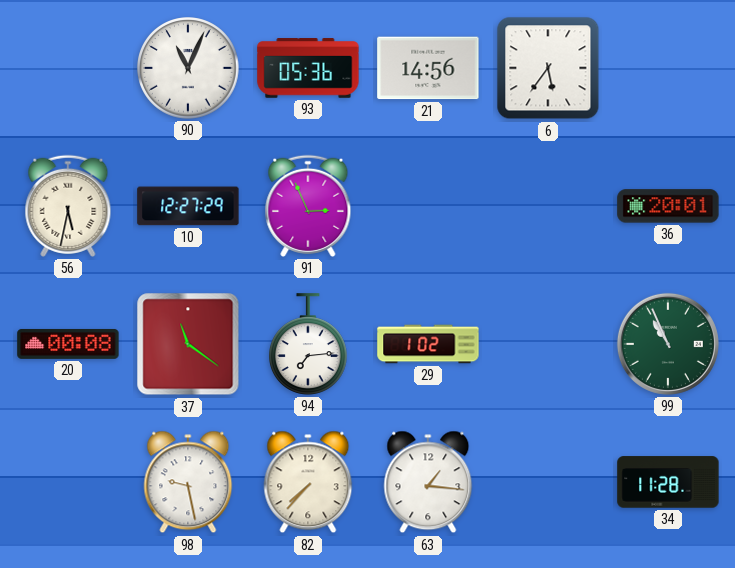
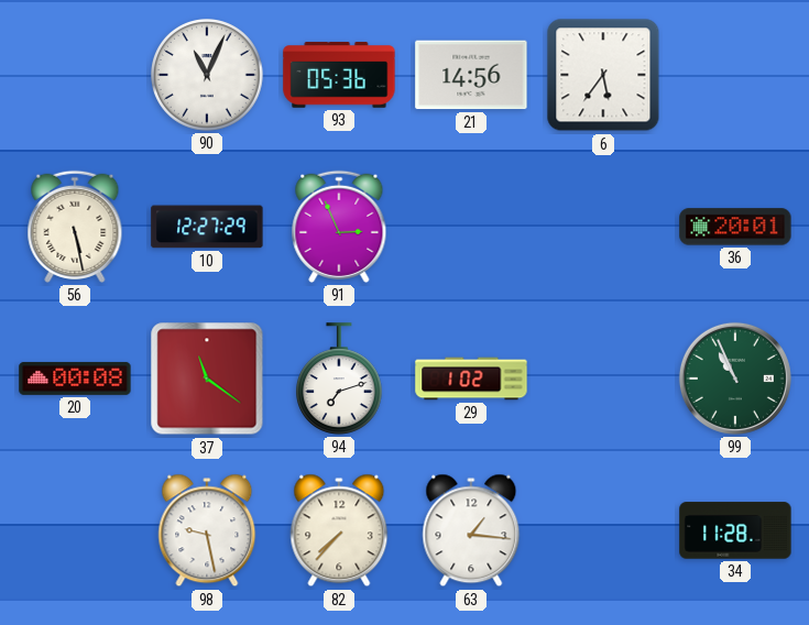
56: 5:32 -> 5:28
94: 7:14 -> 7:12
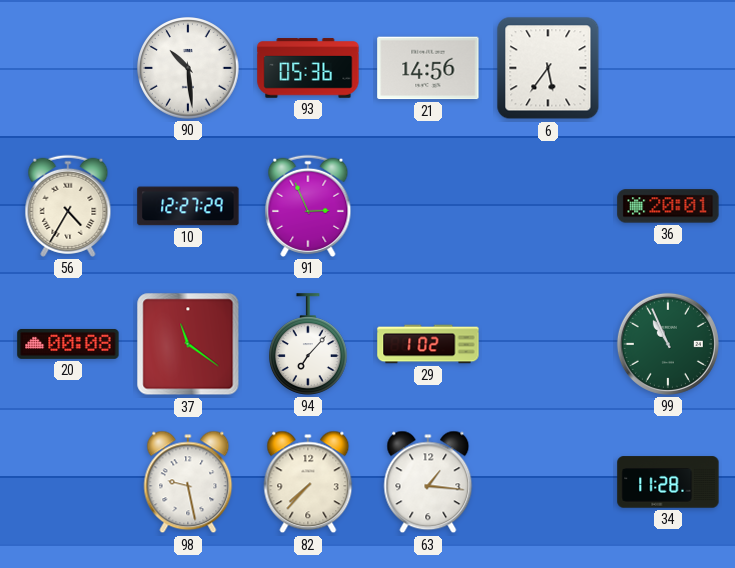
90: 11:04 -> 10:29
56: 5:28 -> 4:35
94: 7:12 -> 7:07
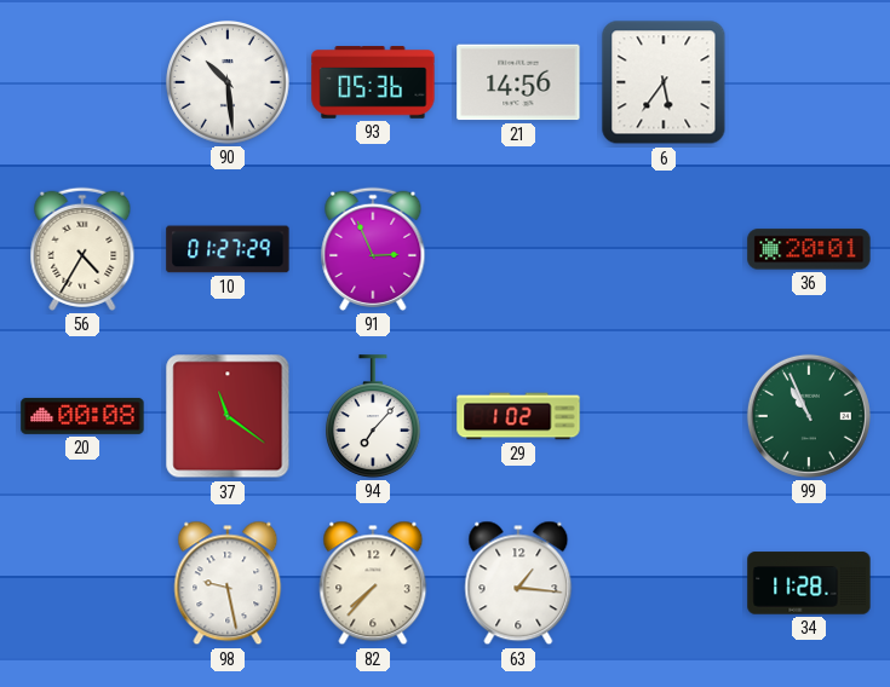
10: 12:27 -> 01:27
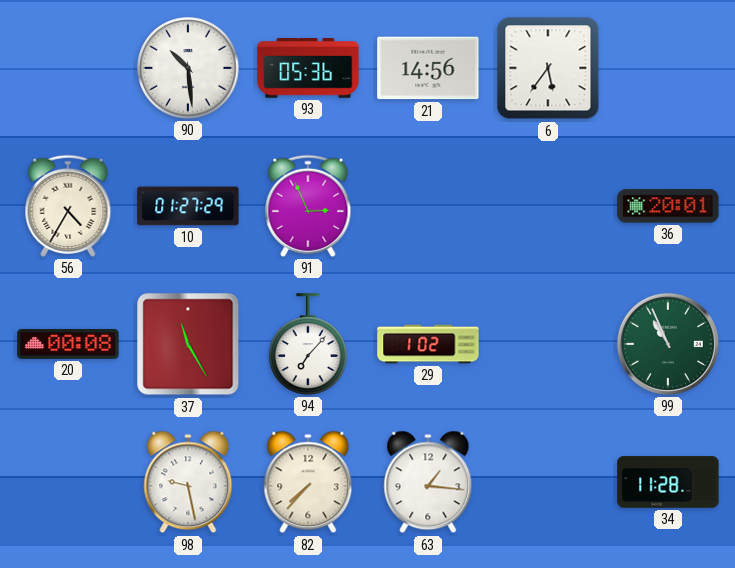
37: 11:21 -> 11:25
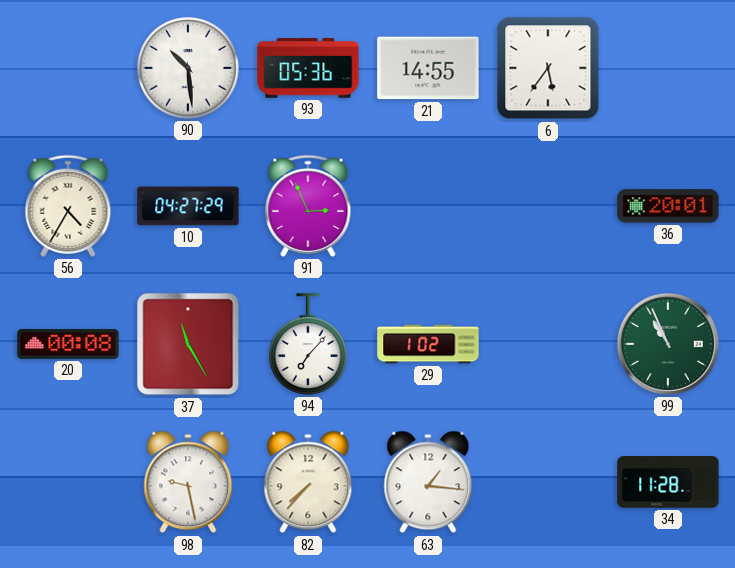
21: 14:56 -> 14:55
10: 01:27 -> 04:27
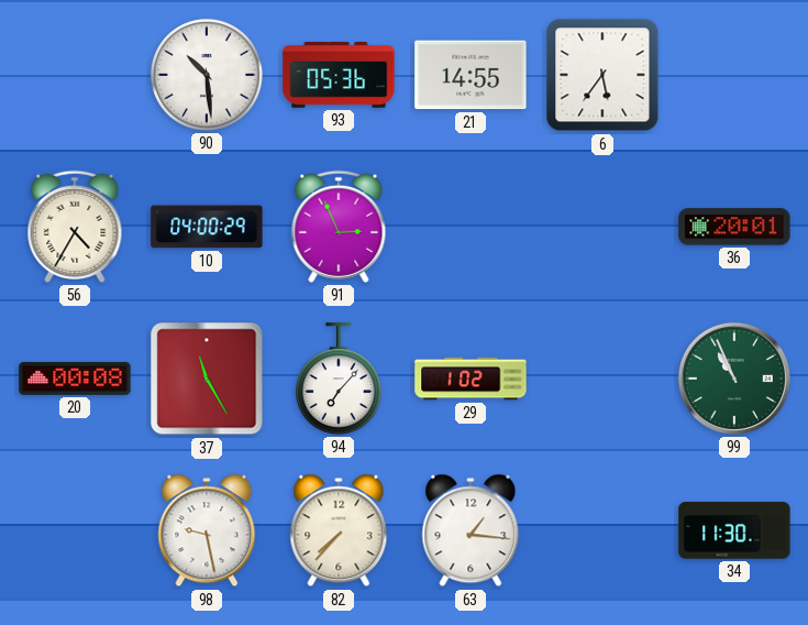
10: 04:27 -> 04:00
34: 11:28 -> 11:30
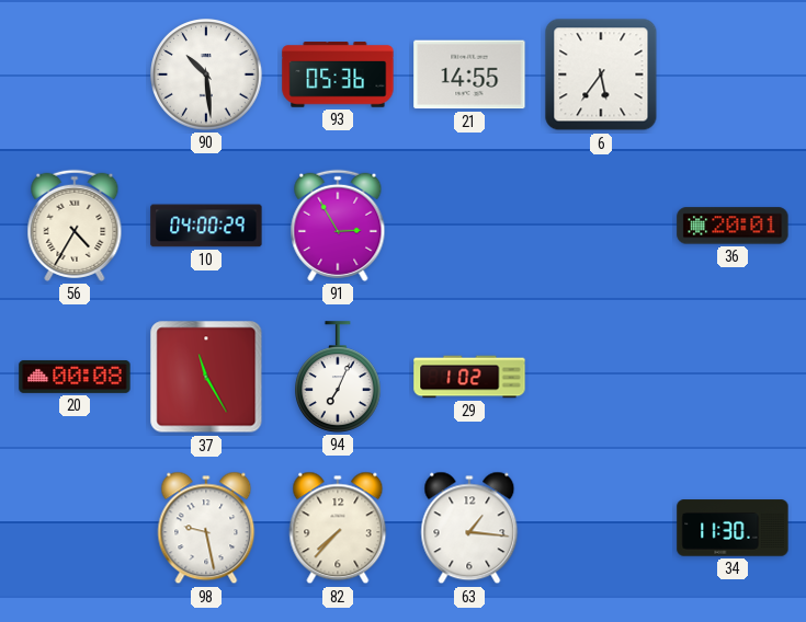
91: 2:56 -> 2:55
94: 7:07 -> 7:04
99: 10:56 -> none
